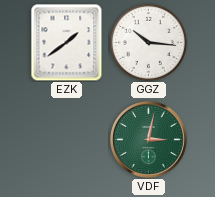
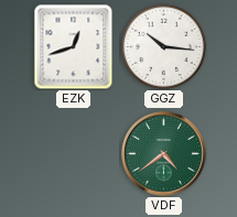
EZK: 1:39 -> 12:42
VDF: 3:02 -> 4:39
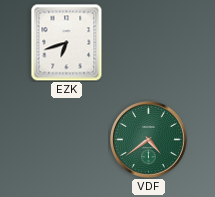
EZK: 12:42 -> 6:42
GGZ: 10:16 -> none
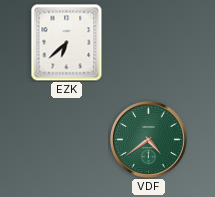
EZK: 6:42 -> 6:38
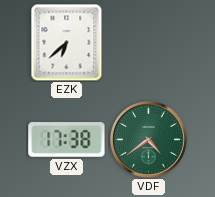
VZX: none -> 17:38
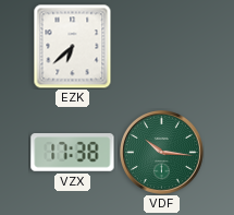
VDF: 4:39 -> 10:16
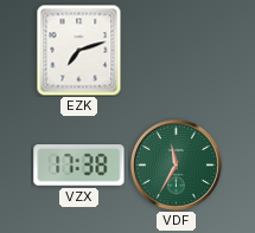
EZK: 6:38 -> 7:12
VDF: 10:16 -> 11:35
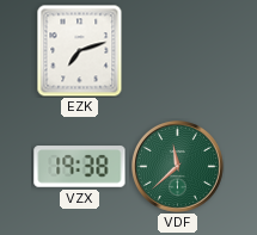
VZX: 17:38 -> 19:38
VDF: 11:35 -> 11:38
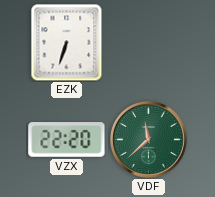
EZK: 7:12 -> 6:33
VZX: 19:38 -> 22:20
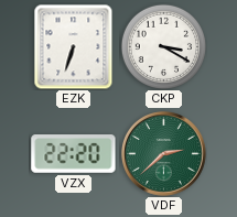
CKP: none -> 3:20
VDF: 11:38 -> 2:38
